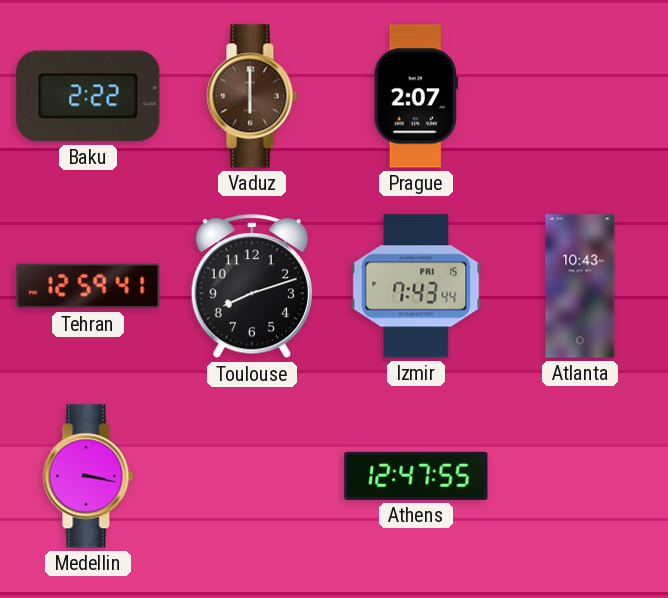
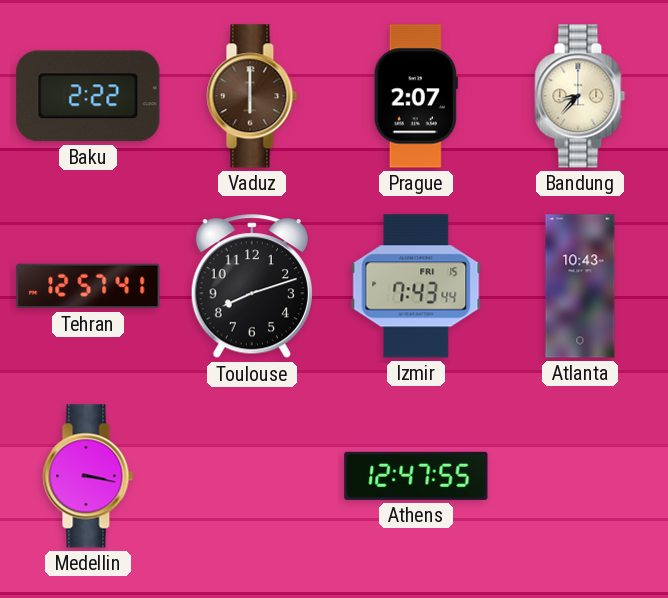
Bandung: none -> 8:37
Tehran: 12:59 -> 12:57
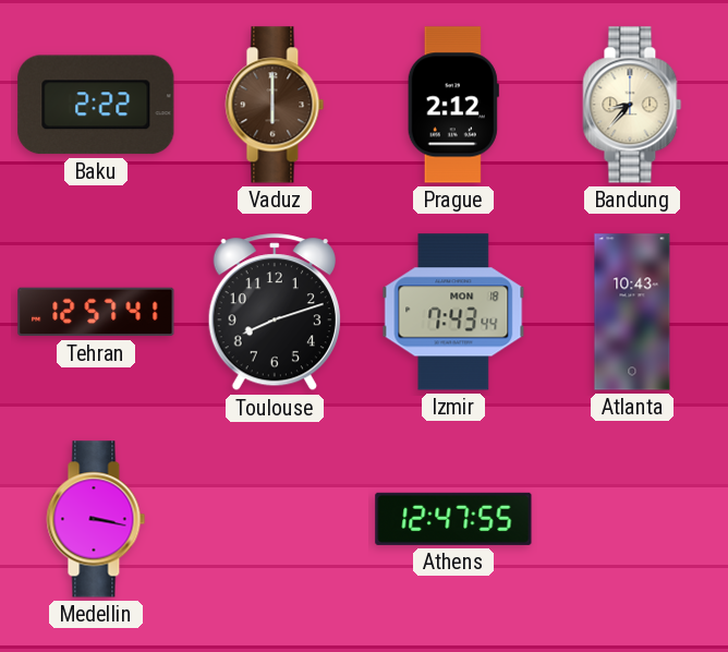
Prague: 2:07 -> 2:12
Izmir date: FRI 15 -> MON 18
